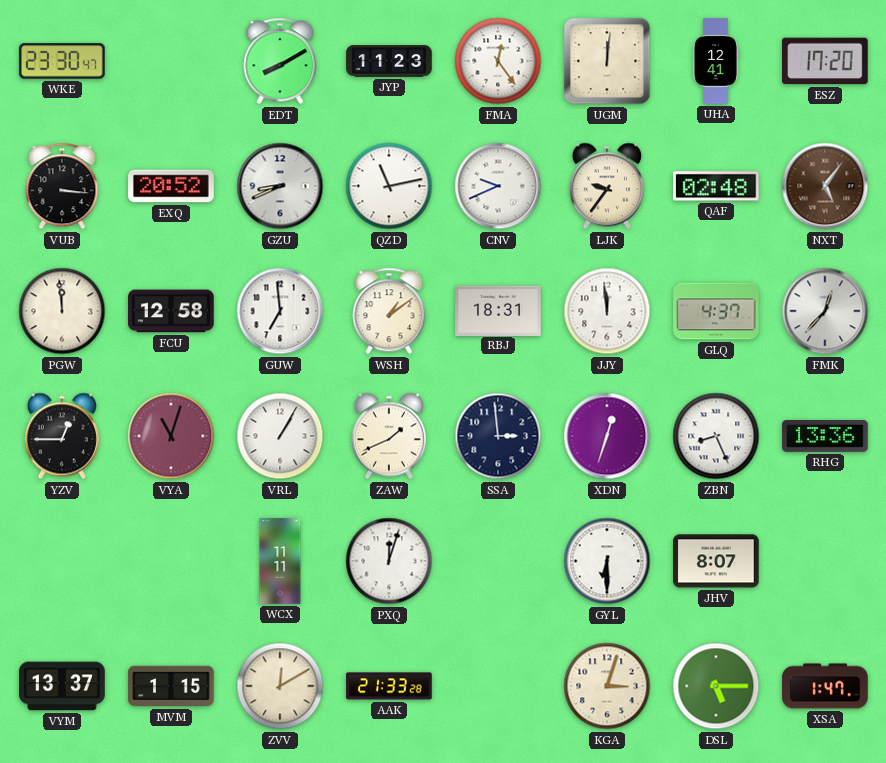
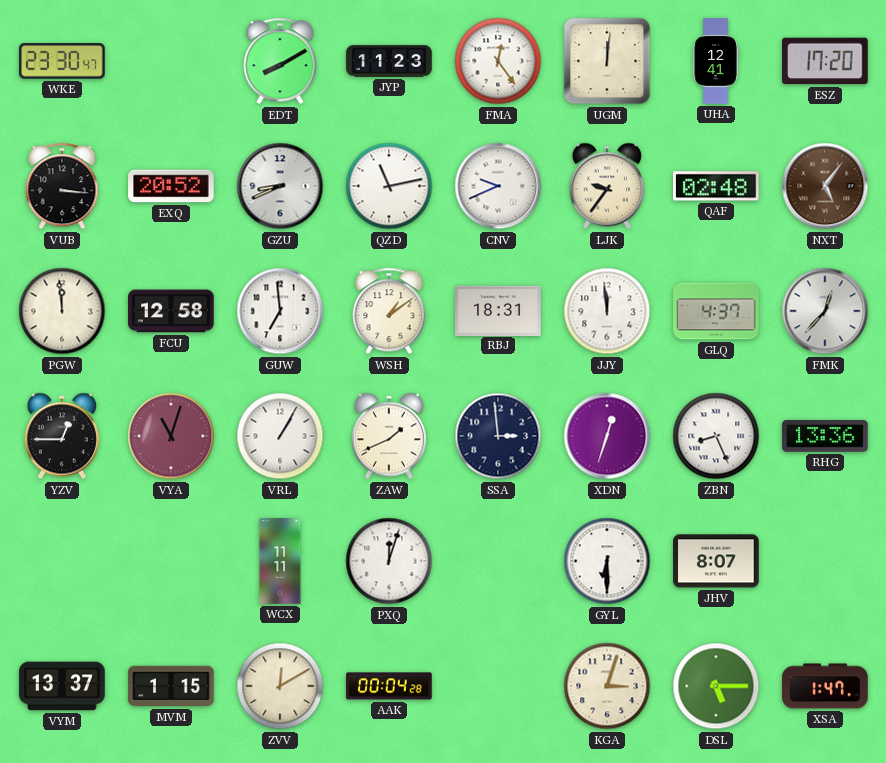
AAK: 21:33 -> 00:04
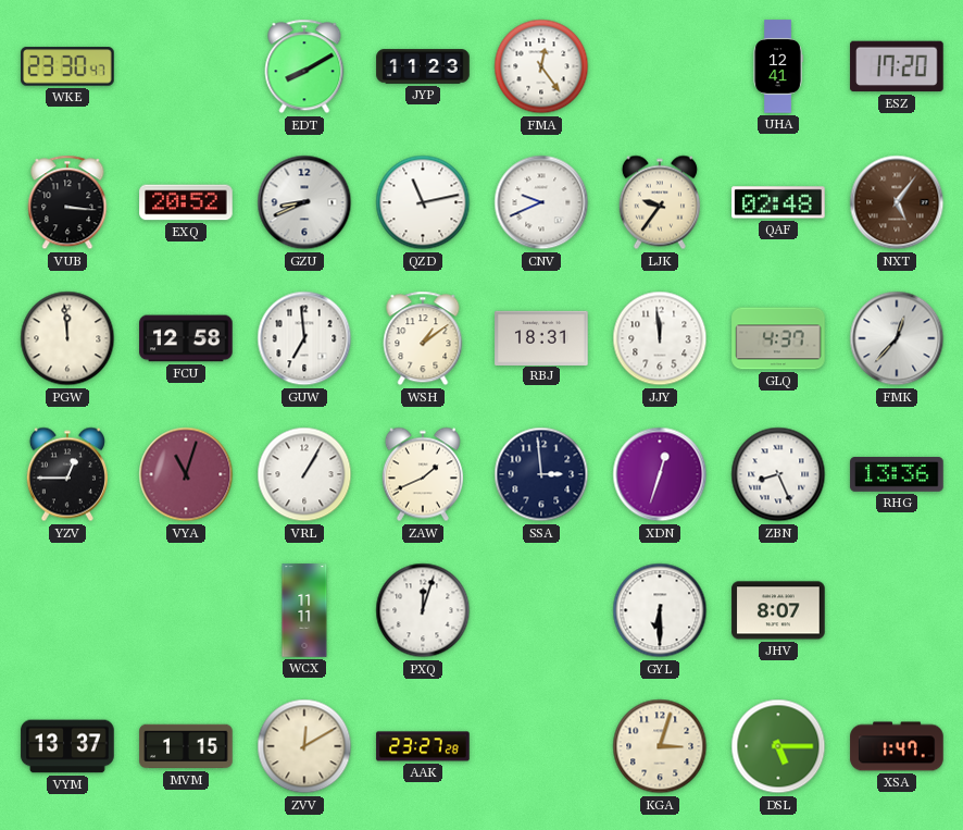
UGM: 12:01 -> none
AAK: 00:04 -> 23:27
